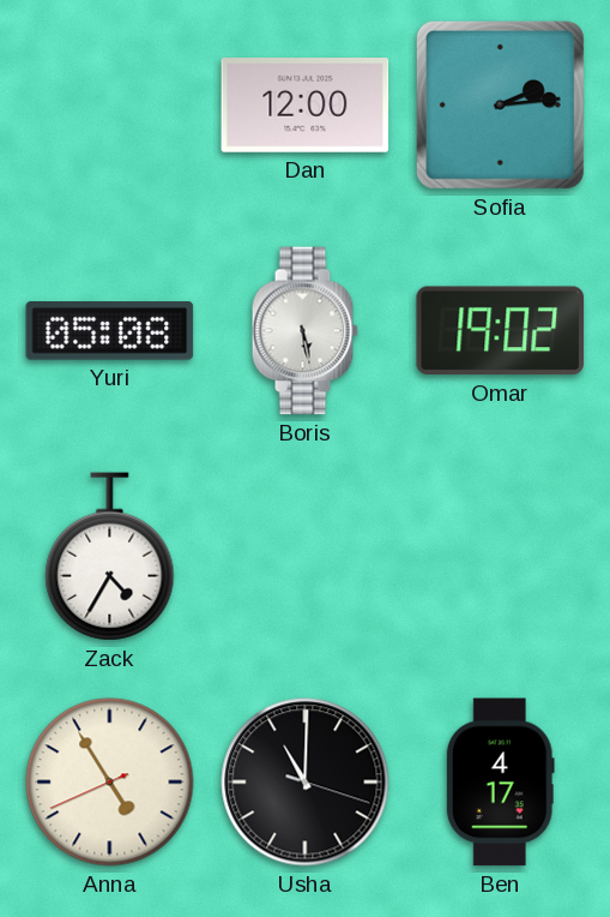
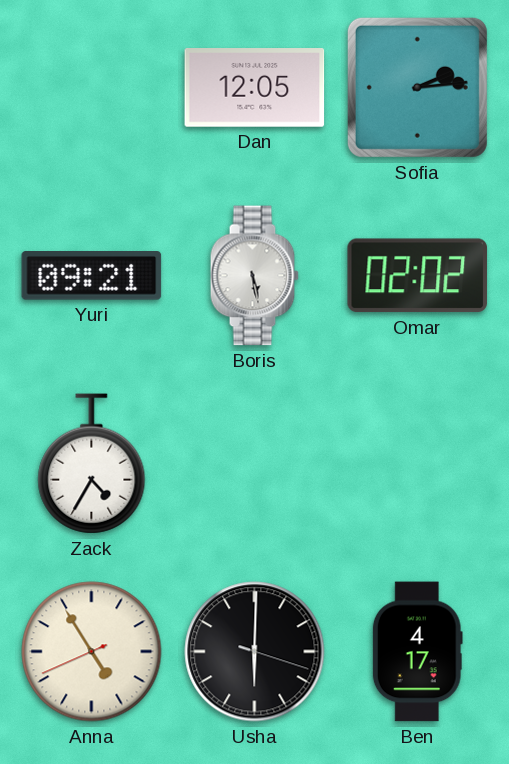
Dan: 12:00 -> 12:05
Yuri: 05:08 -> 09:21
Omar: 19:02 -> 02:02
Usha: 11:00 -> 6:00
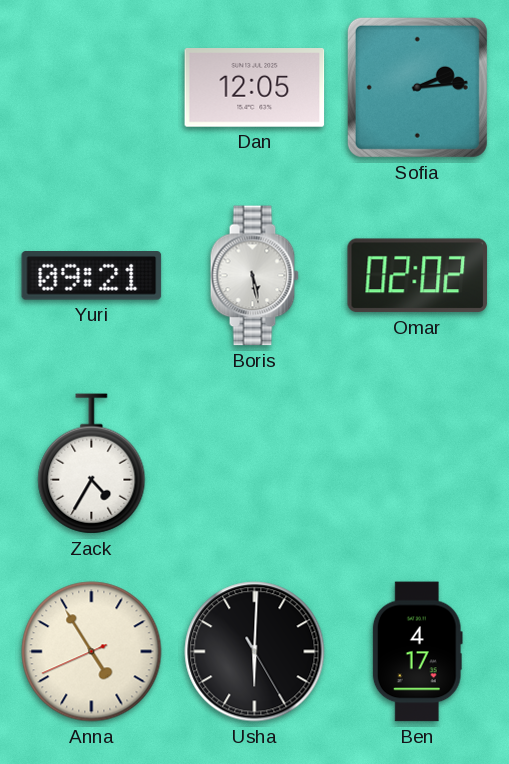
Usha: 6:00:18 -> 6:00:25
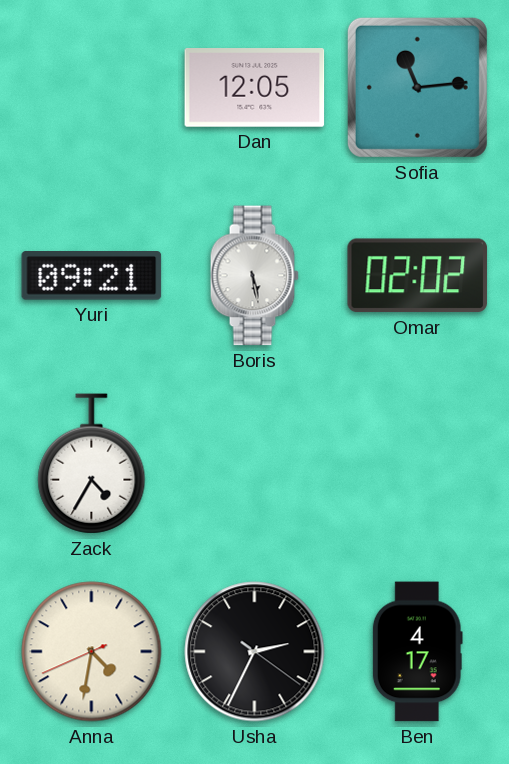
Sofia: 2:14 -> 11:14
Anna: 4:54 -> 4:31
Usha: 6:00 -> 2:34
